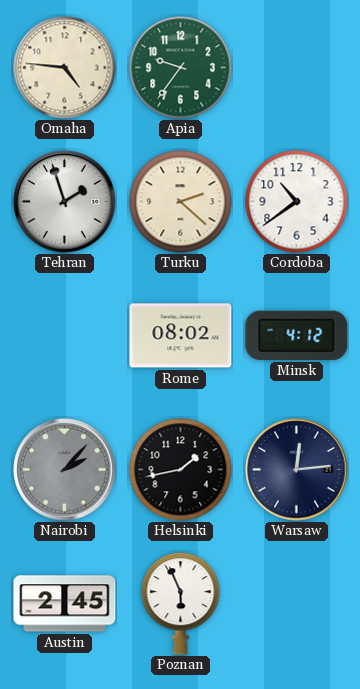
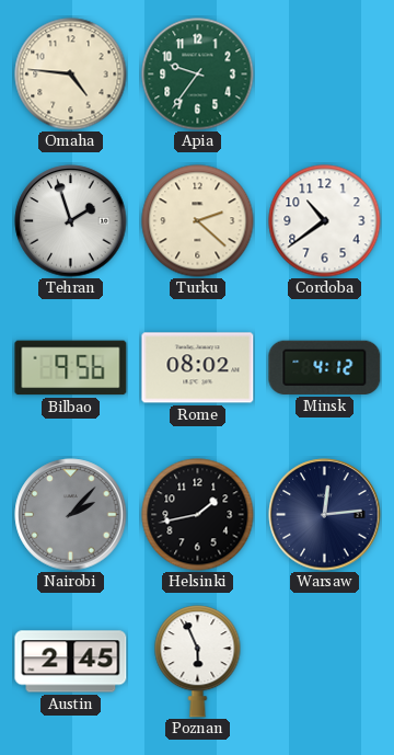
Bilbao: none -> 9:56
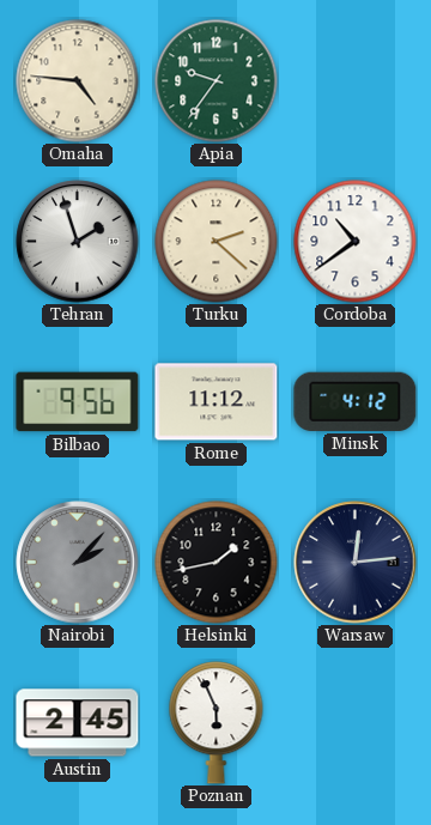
Rome: 08:02 -> 11:12
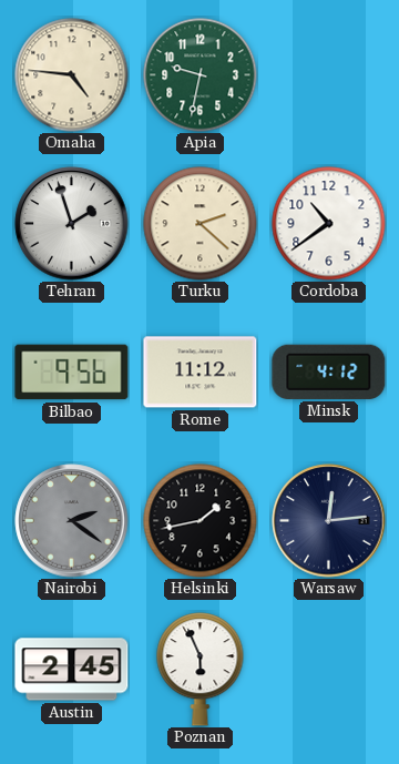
Apia: 9:36 -> 9:32
Nairobi: 2:07 -> 2:21
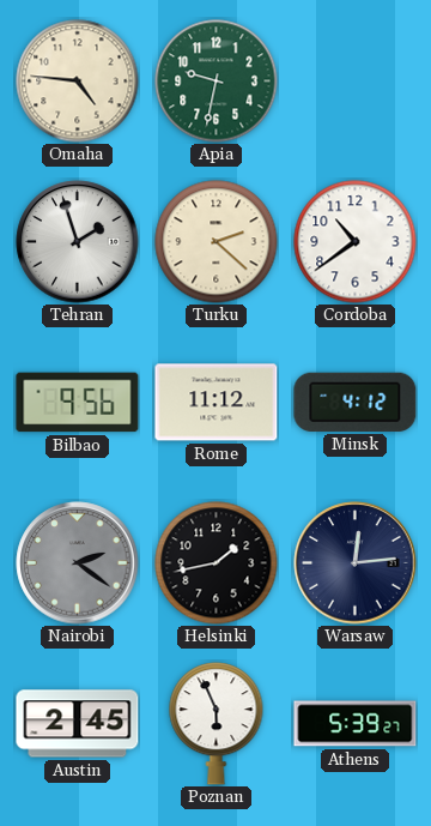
Athens: none -> 5:39
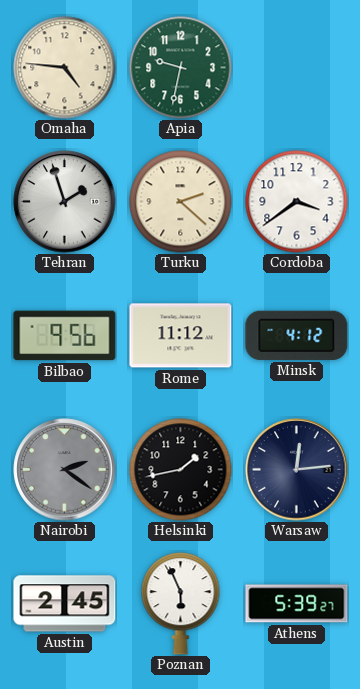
Cordoba: 10:39 -> 3:39
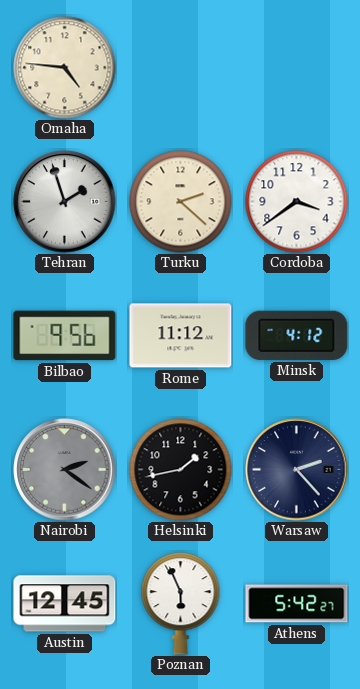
Apia: 9:32 -> none
Warsaw: 12:14 -> 2:23
Austin: 2:45 -> 12:45
Athens: 5:39 -> 5:42
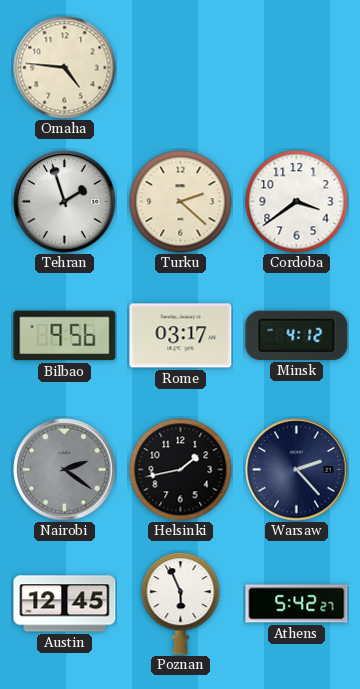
Rome: 11:12 -> 03:17
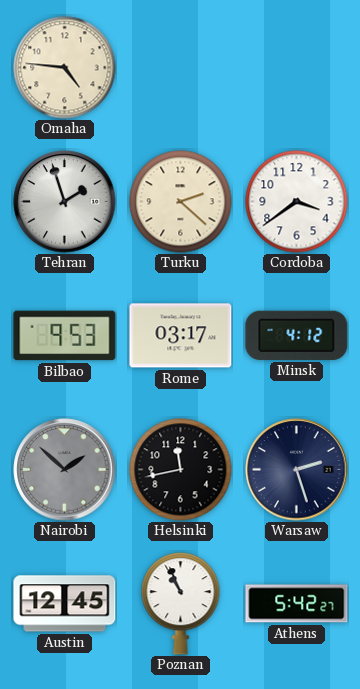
Bilbao: 9:56 -> 9:53
Nairobi: 2:21 -> 1:52
Helsinki: 1:43 -> 11:43
Warsaw: 2:23 -> 2:27
Poznan: 5:56 -> 10:56
